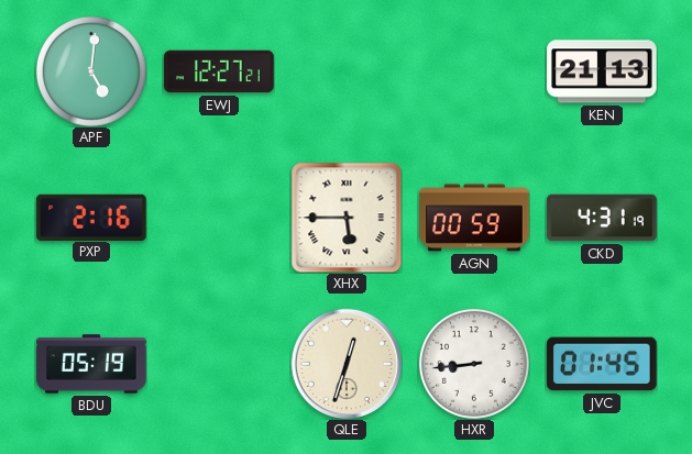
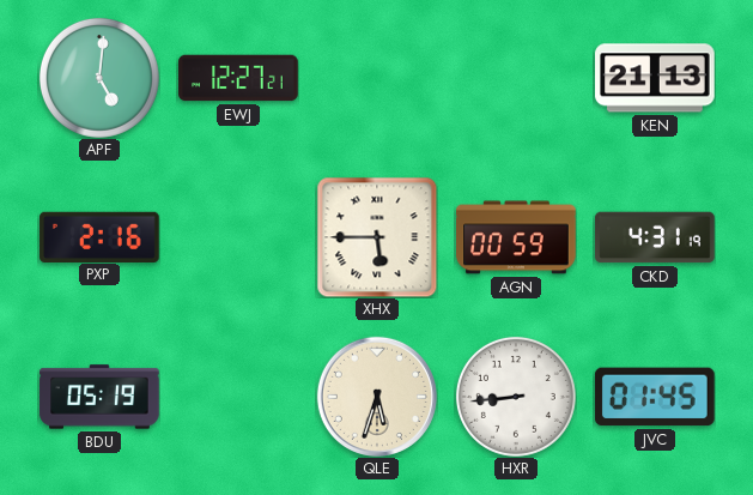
QLE: 12:33 -> 5:33
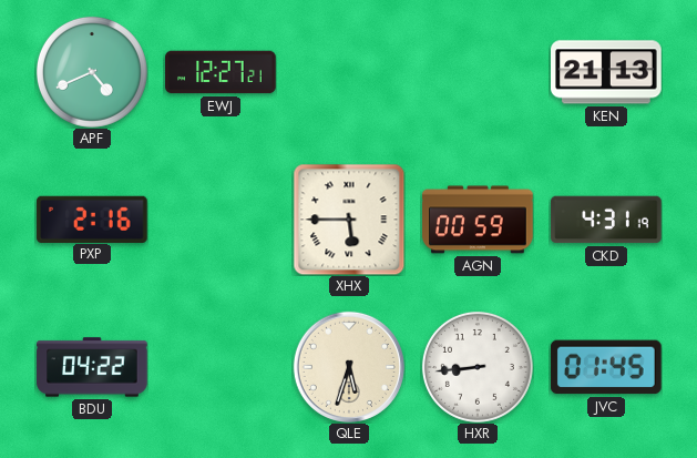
APF: 5:01 -> 4:41
BDU: 05:19 -> 04:22
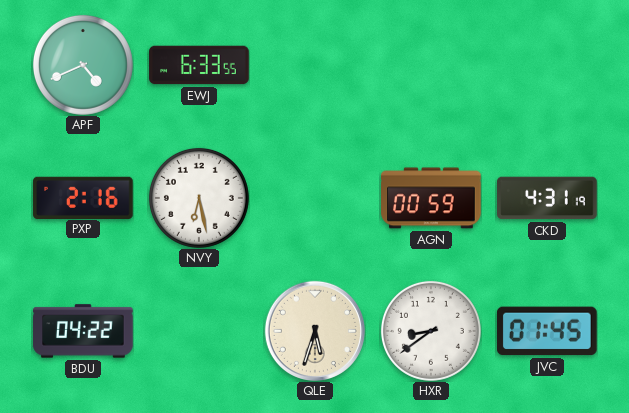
EWJ: 12:27 -> 6:33
KEN: 21:13 -> none
NVY: none -> 6:28
XHX: 5:45 -> none
HXR: 8:44 -> 8:39
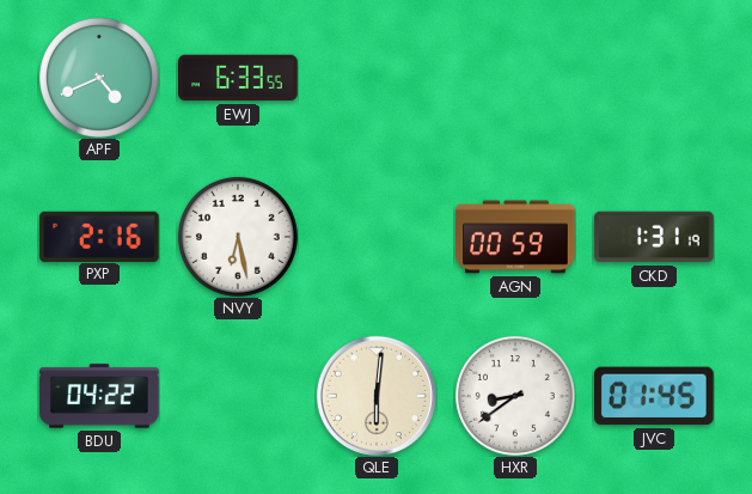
CKD: 4:31 -> 1:31
QLE: 5:33 -> 6:01
